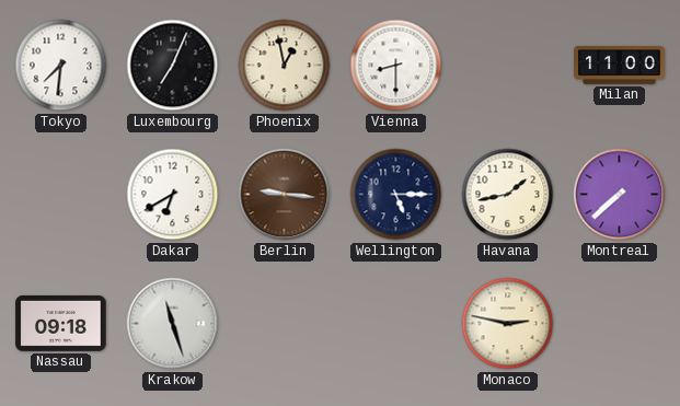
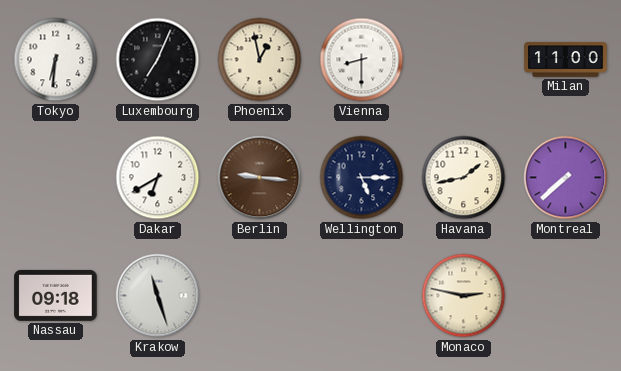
Tokyo: 7:31 -> 6:31
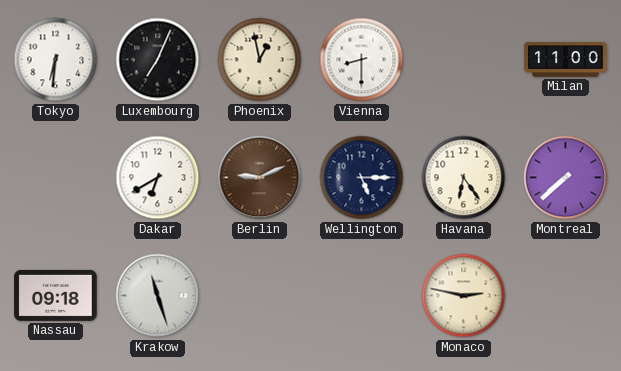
Berlin: 9:16 -> 9:11
Havana: 1:43 -> 6:24
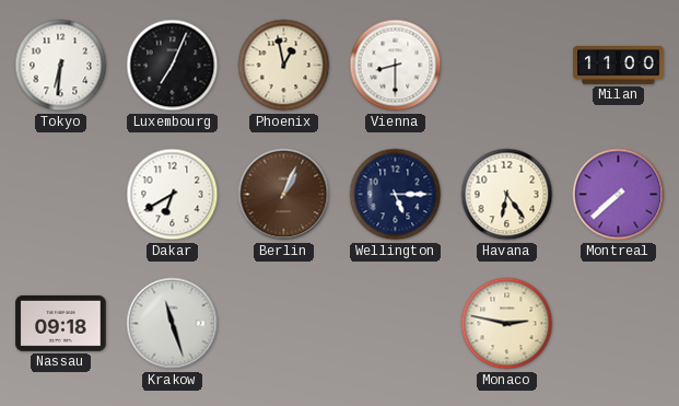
Berlin: 9:11 -> 1:04
